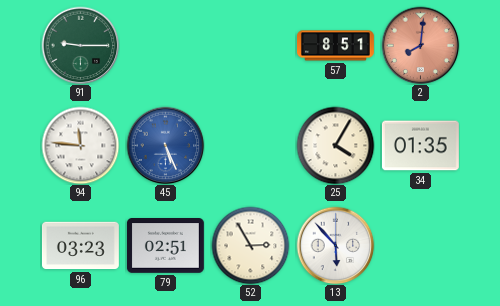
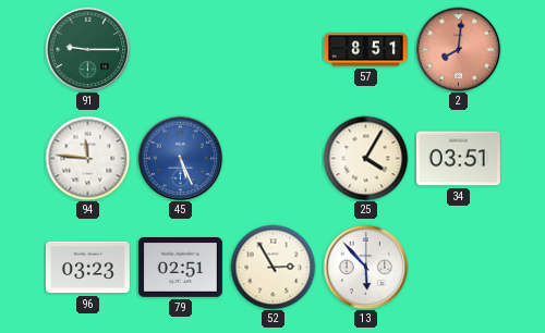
34: 01:35 -> 03:51
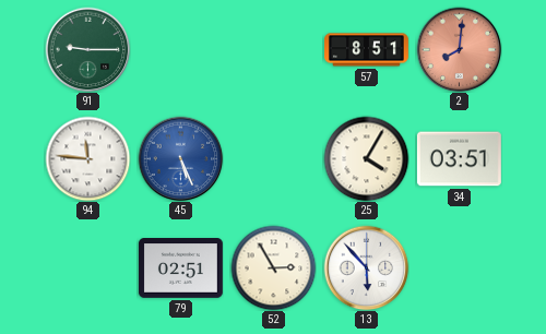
96: 03:23 -> none
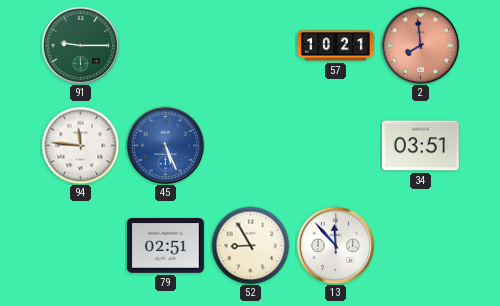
57: 8:51 -> 10:21
2: 8:01 -> 7:59
25: 4:05 -> none
52: 2:55 -> 8:55
13: 5:53 -> 11:53
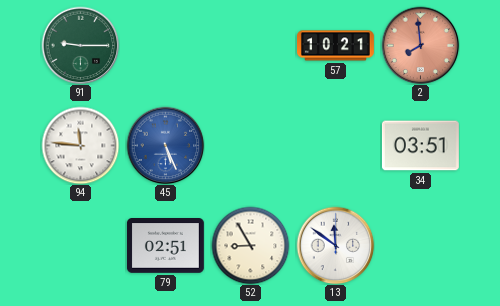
13: 11:53 -> 11:51
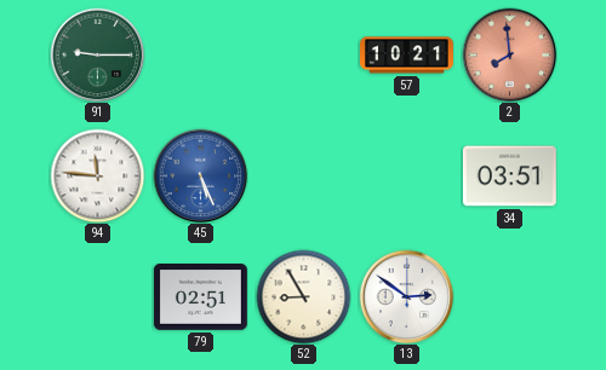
13: 11:51 -> 2:51
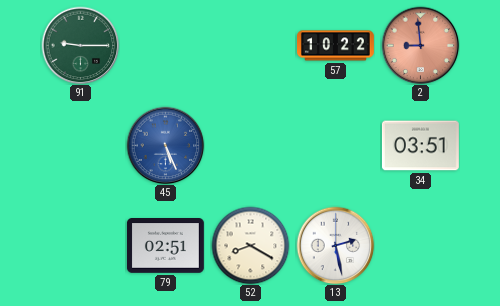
57: 10:21 -> 10:22
2: 7:59 -> 8:59
94: 11:46 -> none
52: 8:55 -> 8:20
13: 2:51 -> 2:28
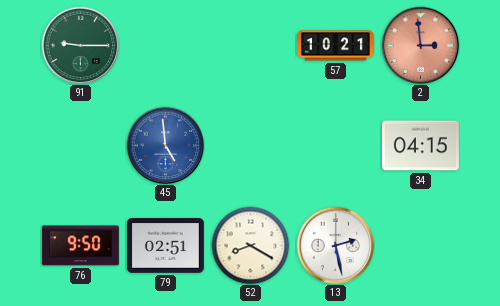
57: 10:22 -> 10:21
2: 8:59 -> 2:59
45: 5:26 -> 4:59
34: 03:51 -> 04:15
76: none -> 9:50
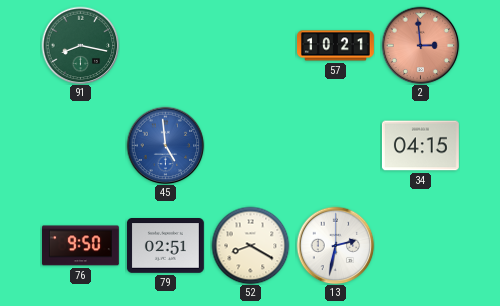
91: 9:15 -> 8:17
13: 2:28 -> 2:32
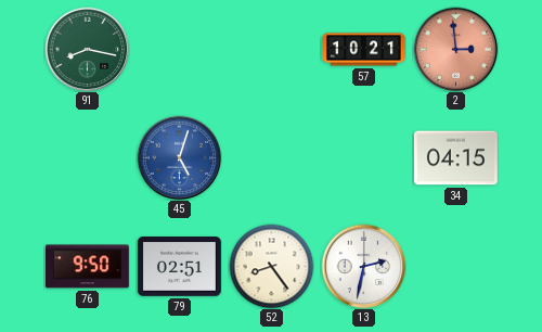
45: 4:59 -> 5:03
52: 8:20 -> 8:24
